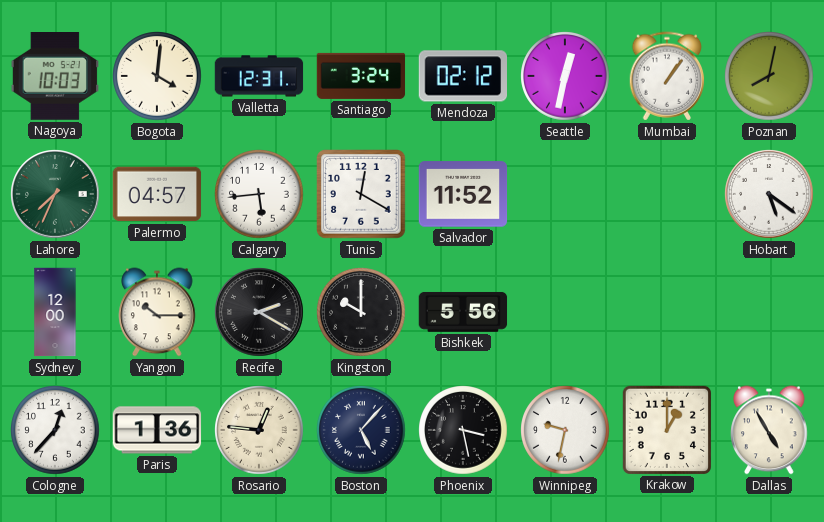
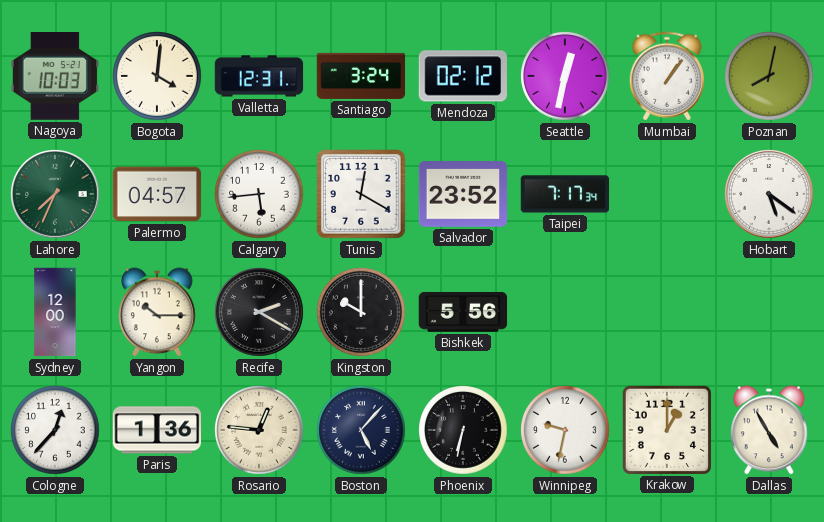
Salvador: 11:52 -> 23:52
Taipei: none -> 7:17
Phoenix: 3:28 -> 6:32
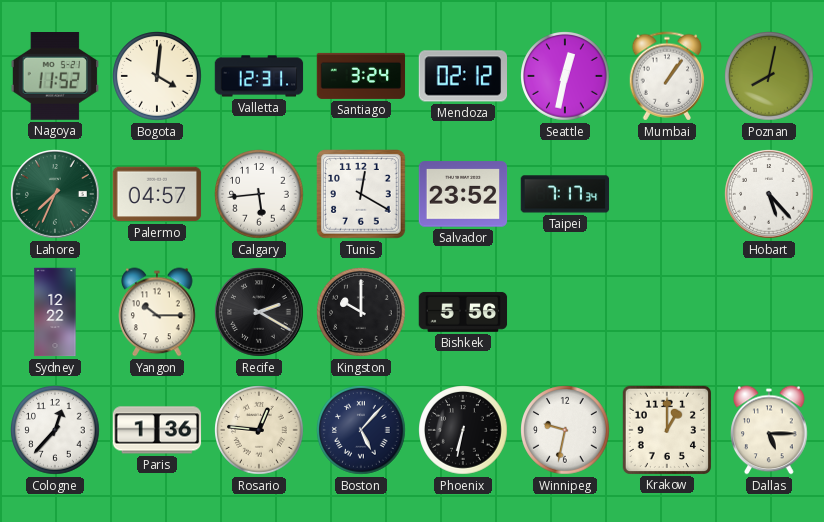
Nagoya: 10:03 -> 11:52
Hobart: 5:21 -> 5:23
Sydney: 12:00 -> 12:22
Dallas: 4:55 -> 5:15
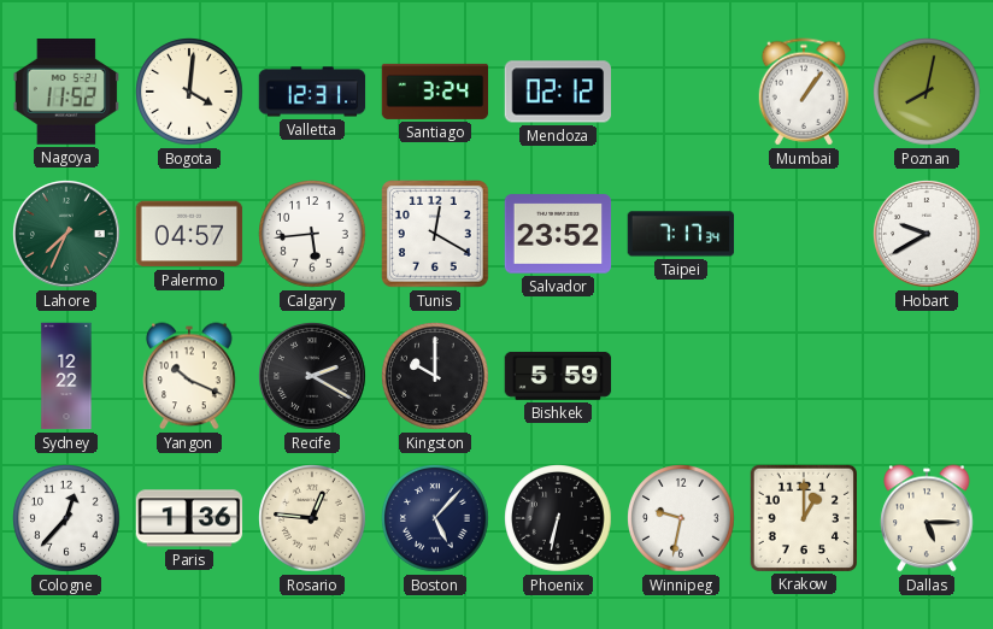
Seattle: 12:32 -> none
Hobart: 5:23 -> 9:40
Yangon: 10:15 -> 10:19
Bishkek: 5:56 -> 5:59
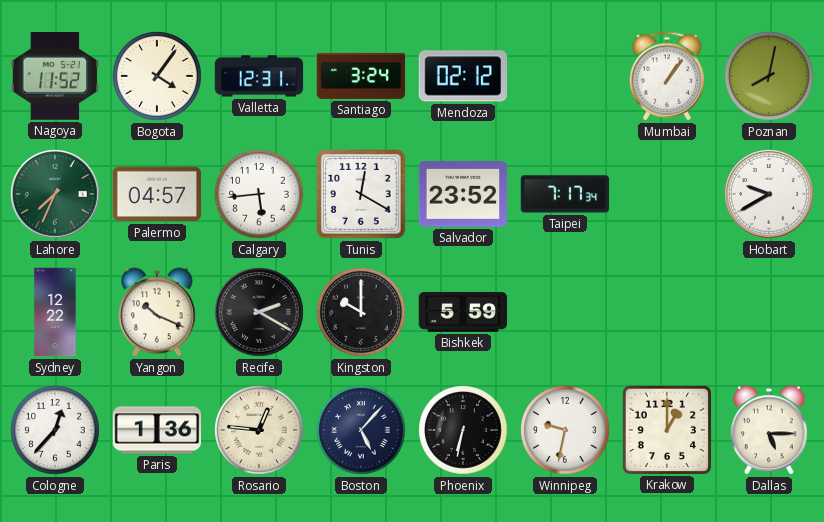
Bogota: 4:01 -> 4:06
